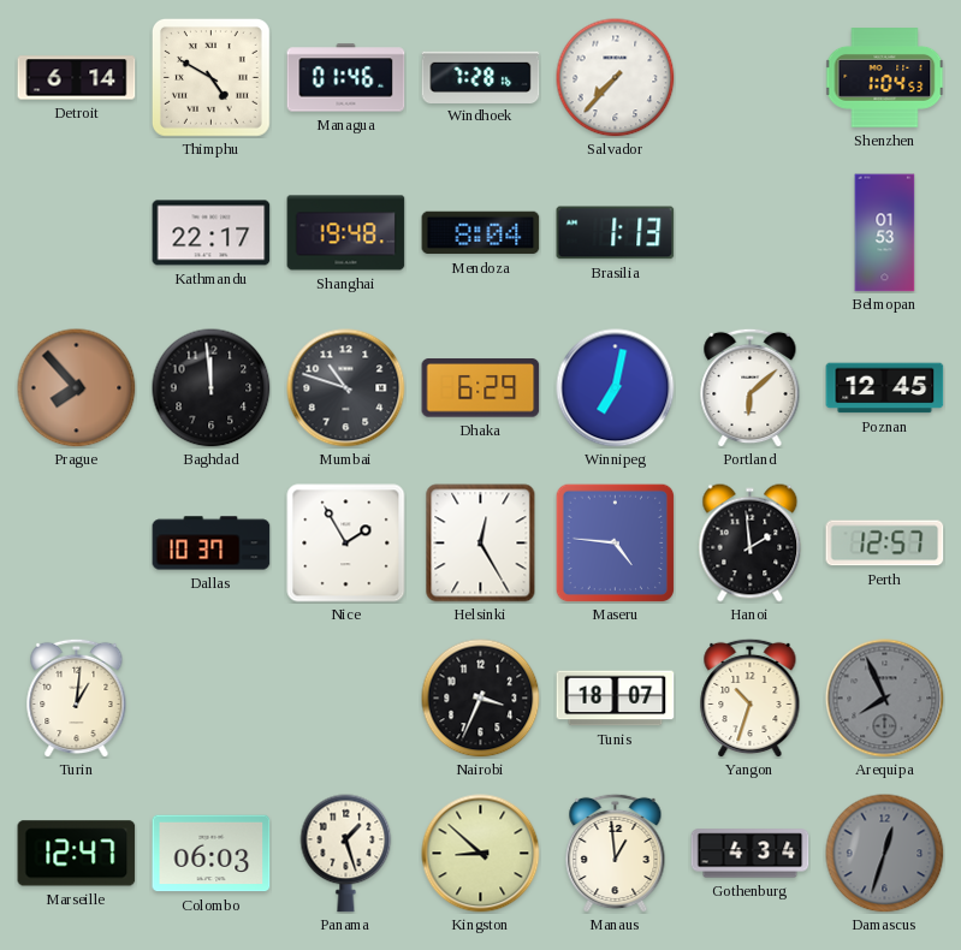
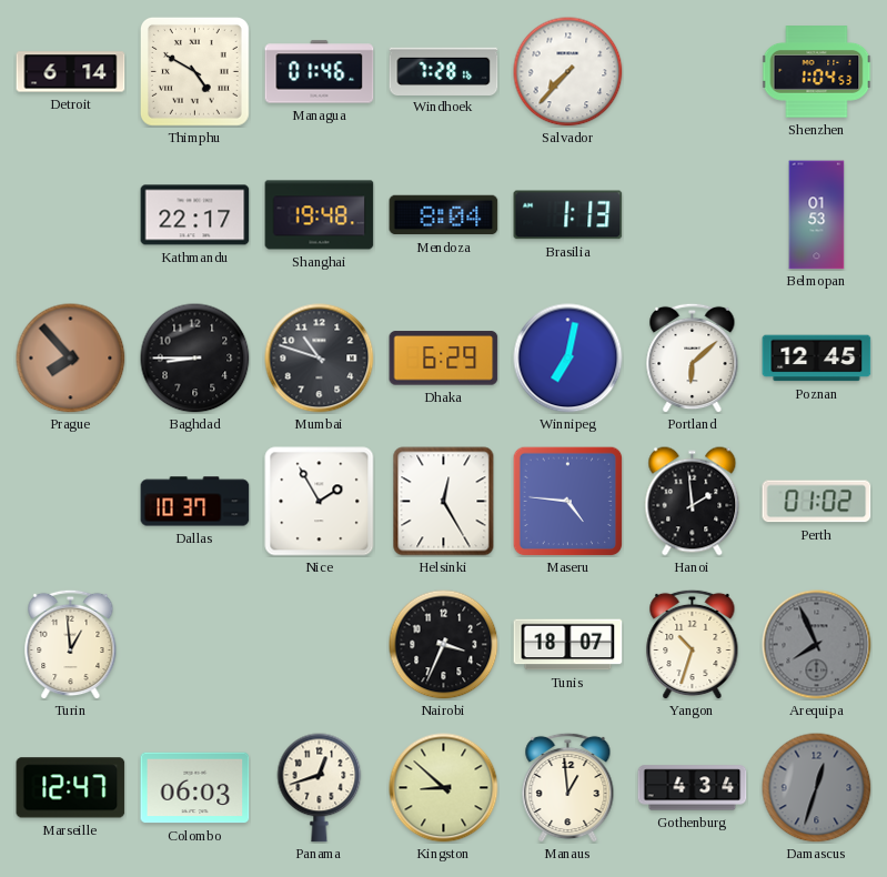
Baghdad: 11:59 -> 8:45
Perth: 12:57 -> 01:02
Turin: 1:01 -> 12:59
Panama: 1:27 -> 12:42
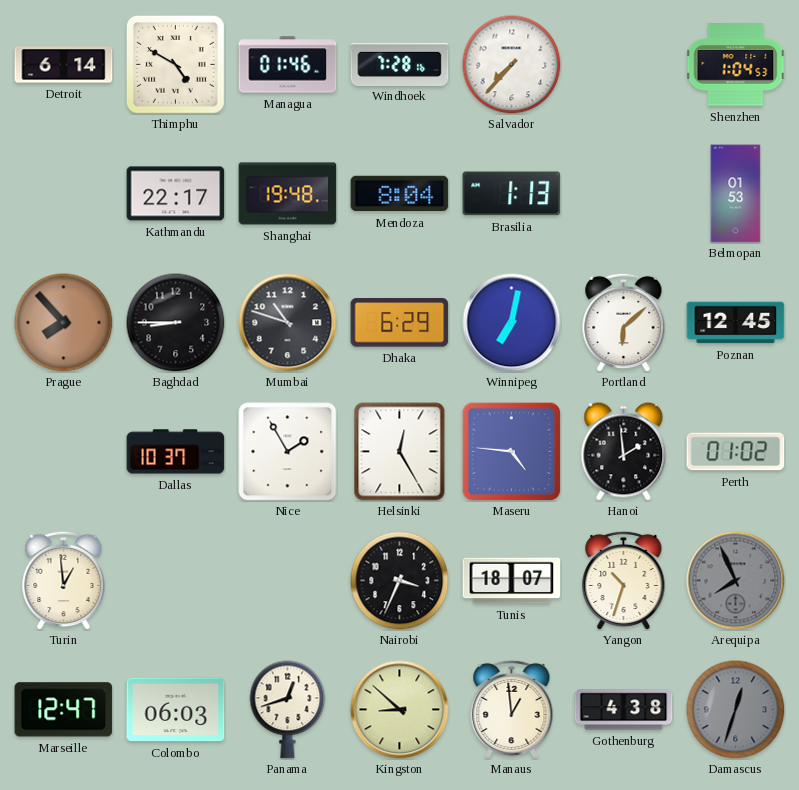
Gothenburg: 4:34 -> 4:38
